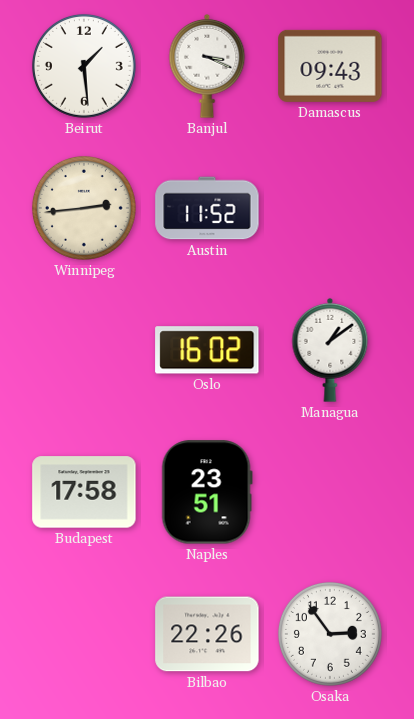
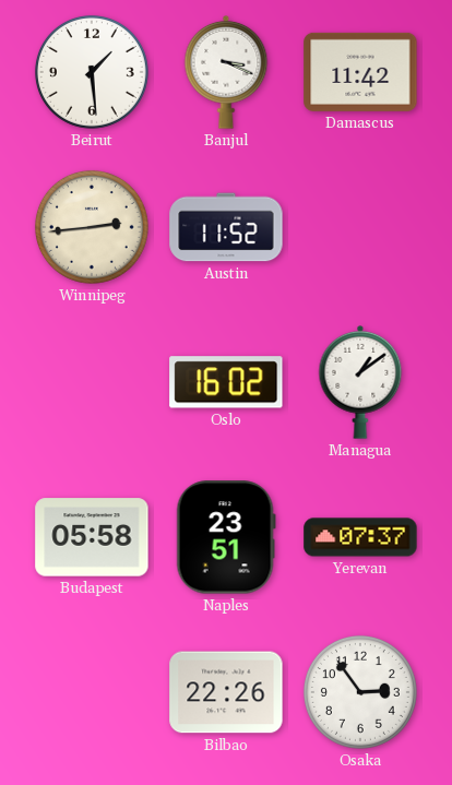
Damascus: 09:43 -> 11:42
Budapest: 17:58 -> 05:58
Yerevan: none -> 07:37
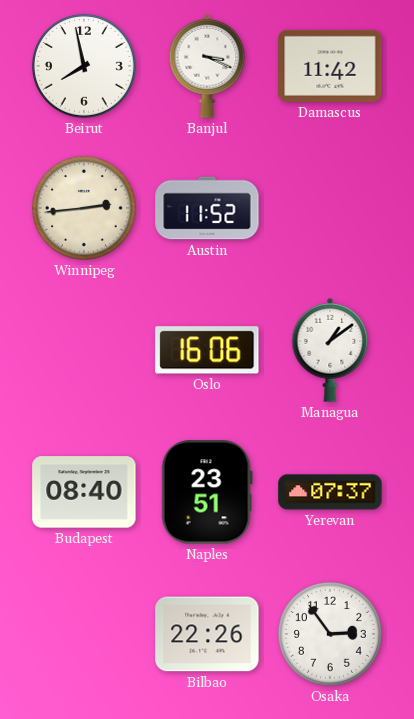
Beirut: 1:29 -> 7:58
Oslo: 16:02 -> 16:06
Budapest: 05:58 -> 08:40
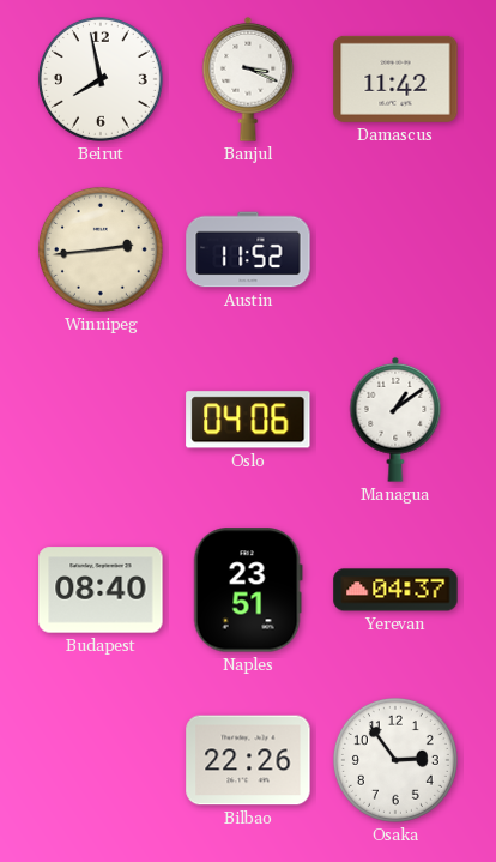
Oslo: 16:06 -> 04:06
Yerevan: 07:37 -> 04:37
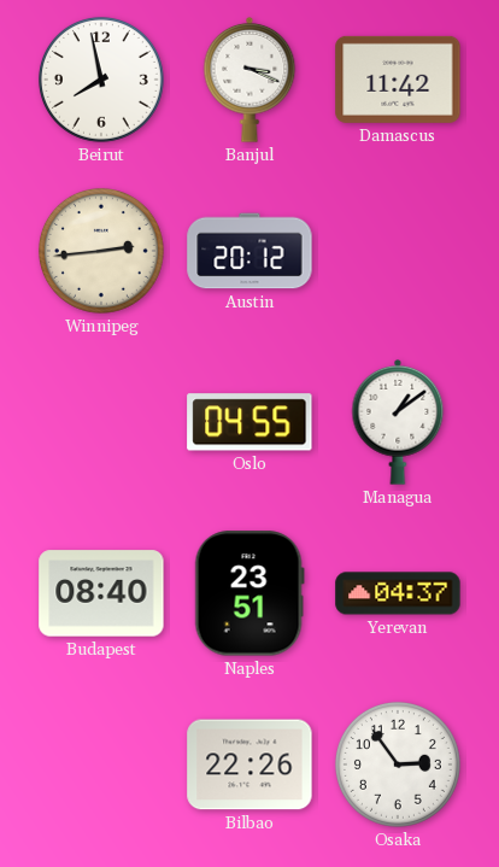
Austin: 11:52 -> 20:12
Oslo: 04:06 -> 04:55
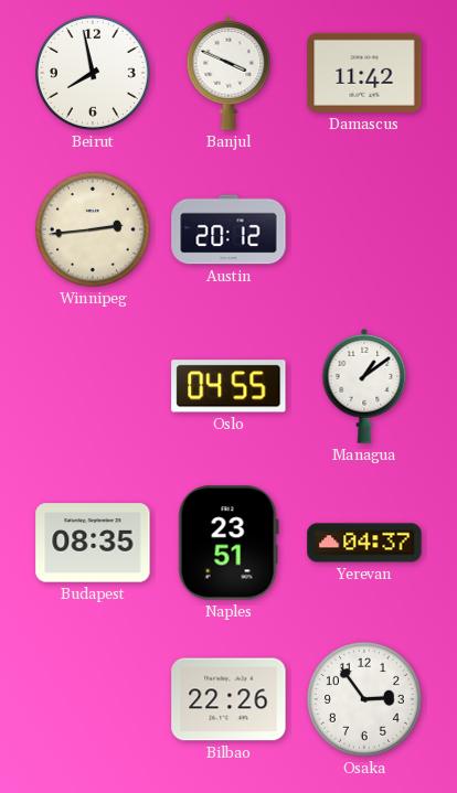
Banjul: 3:19 -> 3:49
Budapest: 08:40 -> 08:35
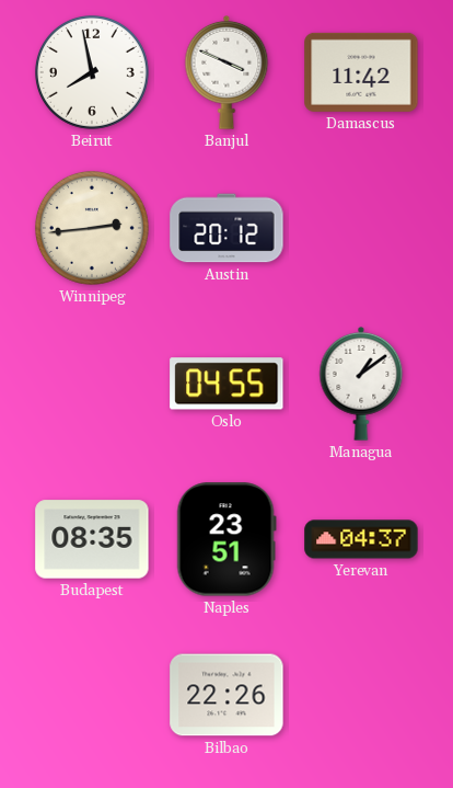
Osaka: 2:54 -> none
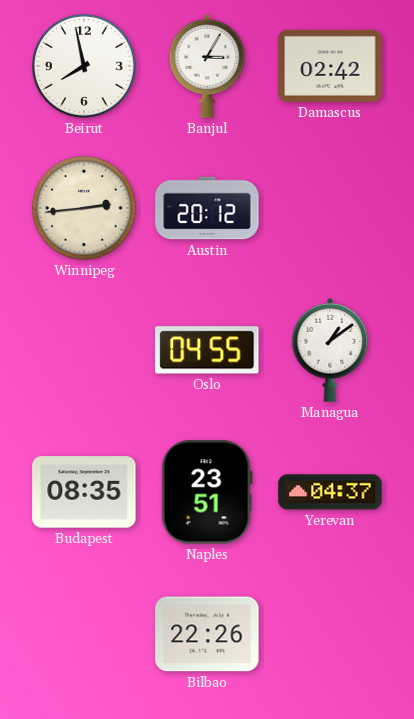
Banjul: 3:49 -> 3:05
Damascus: 11:42 -> 02:42
